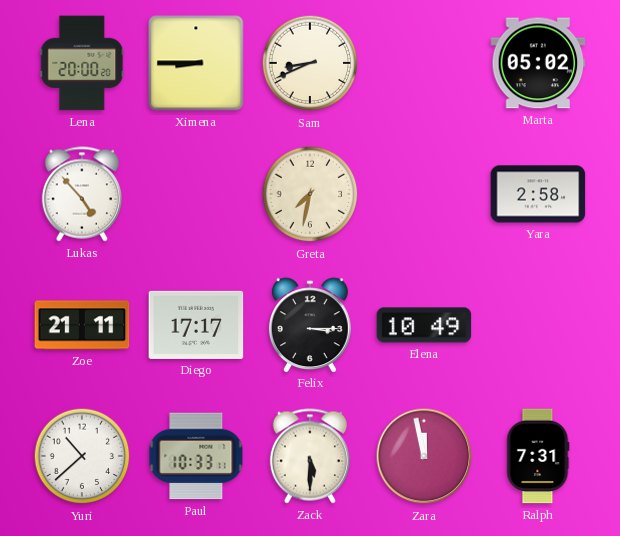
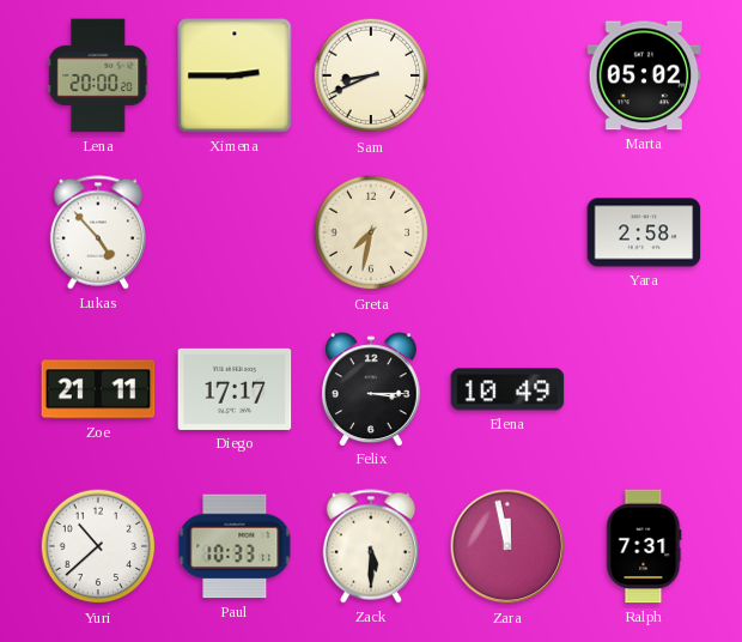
Ximena: 8:45 -> 2:45
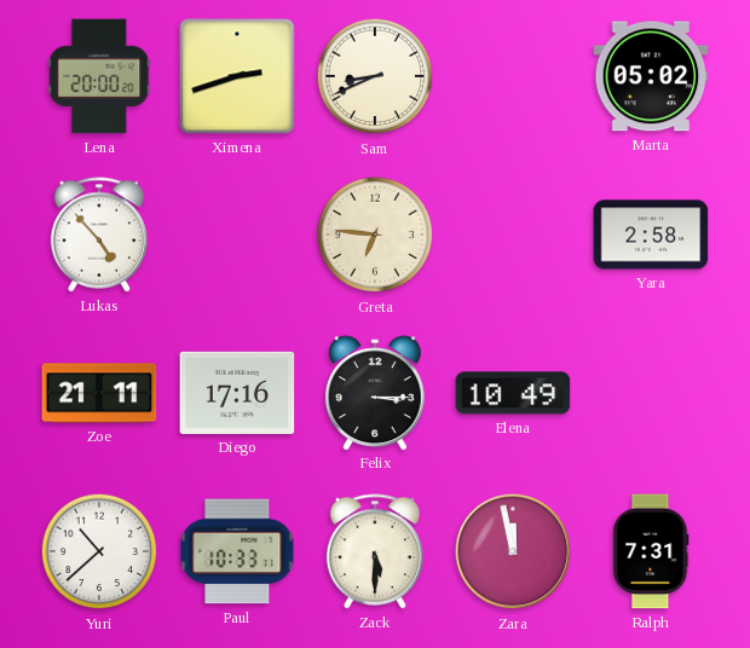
Ximena: 2:45 -> 2:42
Greta: 7:32 -> 6:46
Diego: 17:17 -> 17:16
